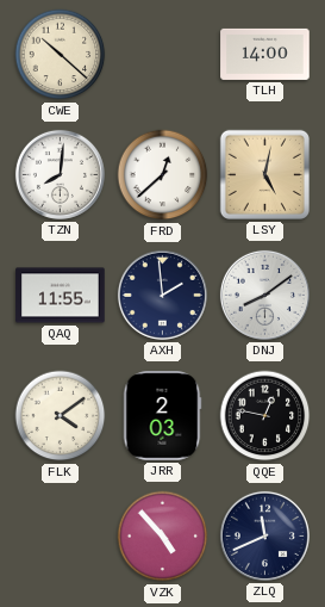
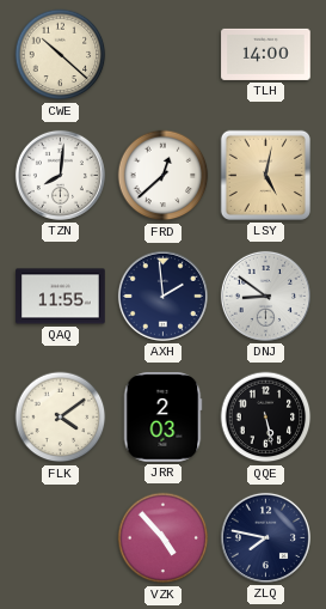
DNJ: 8:09 -> 8:51
QQE: 12:47 -> 5:28
ZLQ: 11:41 -> 7:47
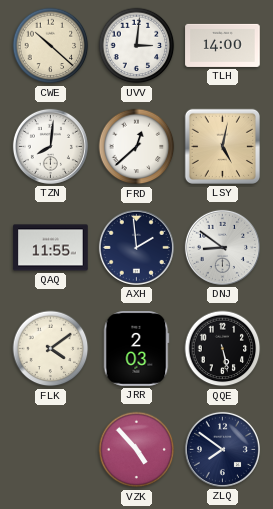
UVV: none -> 3:01
ZLQ: 7:47 -> 7:51
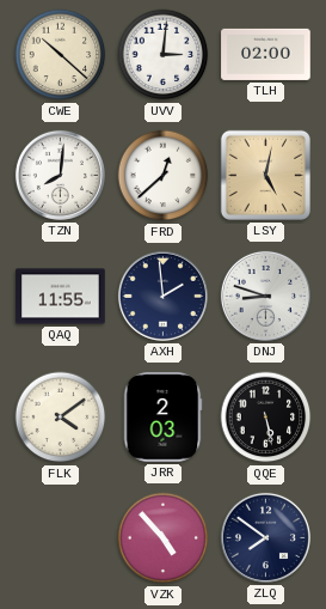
TLH: 14:00 -> 02:00
DNJ: 8:51 -> 8:48
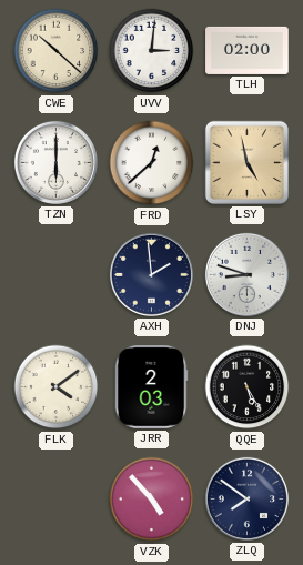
TZN: 8:01 -> 6:00
LSY: 5:02 -> 4:58
QAQ: 11:55 -> none
QQE: 5:28 -> 5:25
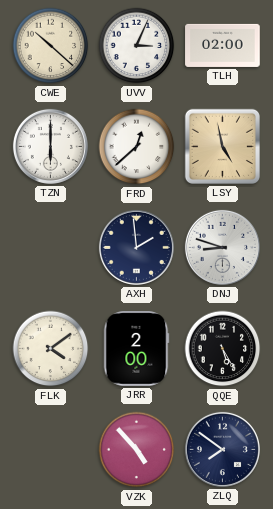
UVV: 3:01 -> 3:04
JRR: 2:03 -> 2:00
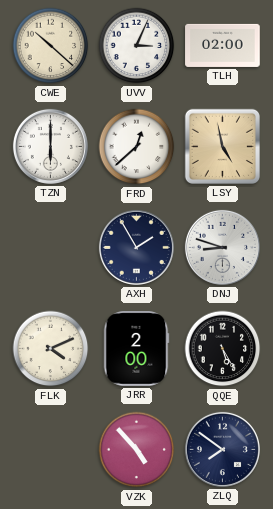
AXH: 1:59 -> 1:55
FLK: 4:09 -> 4:11
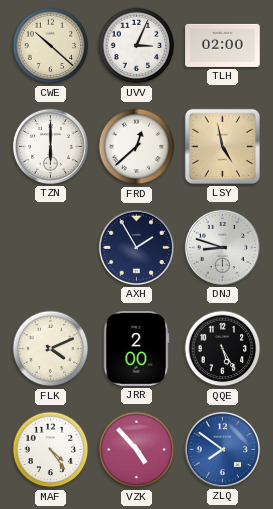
MAF: none -> 4:24
ZLQ dial: navy -> blue
